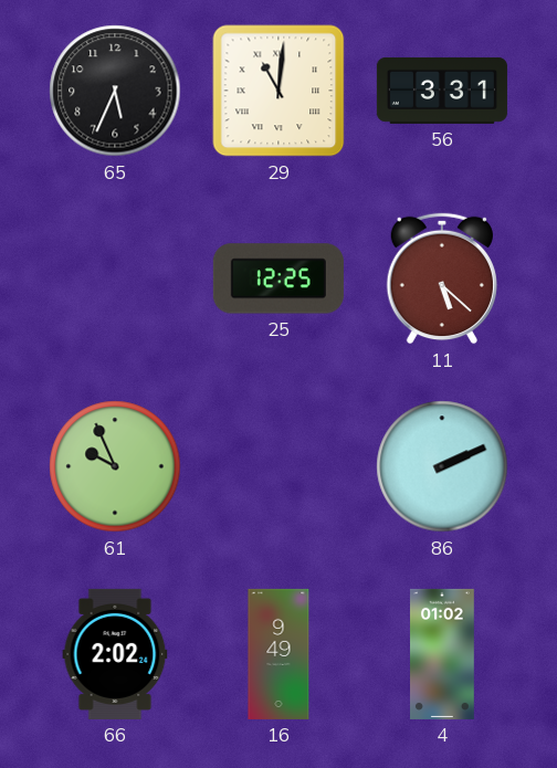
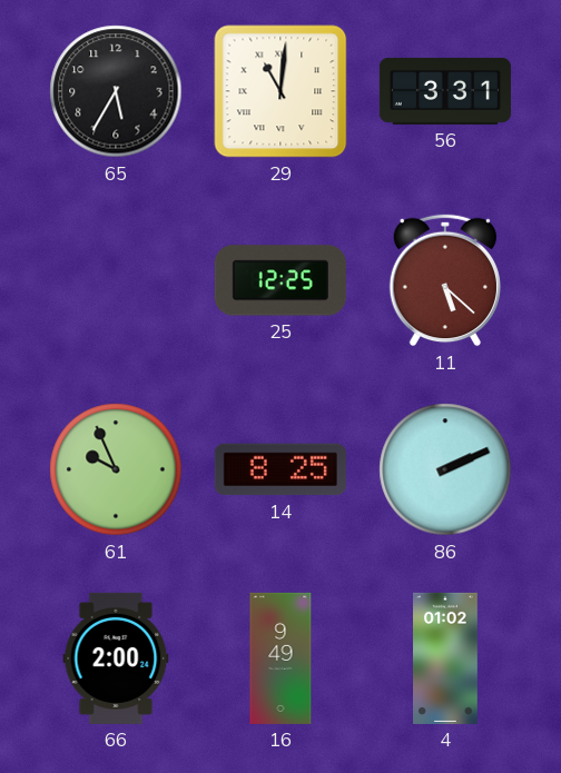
65: 5:34 -> 5:35
14: none -> 8:25
66: 2:02 -> 2:00
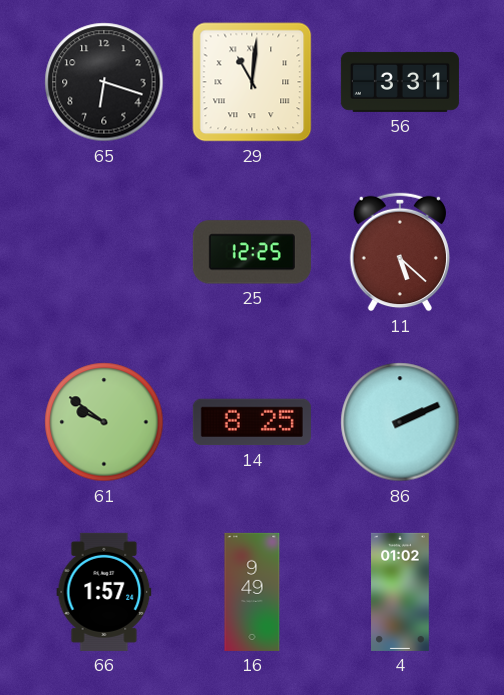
65: 5:35 -> 6:18
61: 9:56 -> 9:51
66: 2:00 -> 1:57
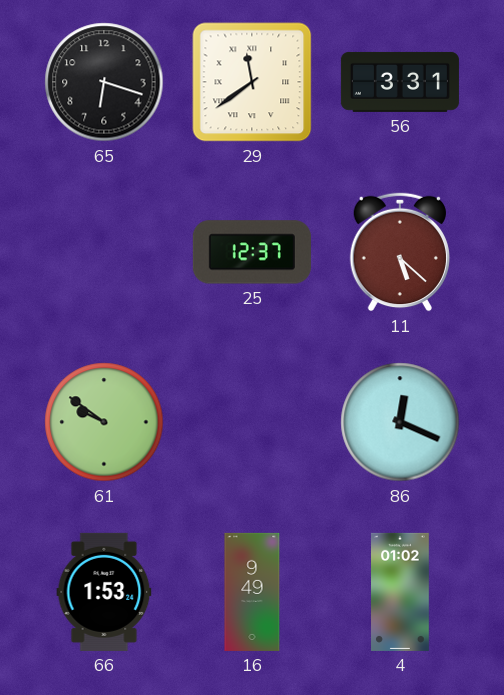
29: 11:01 -> 11:39
25: 12:25 -> 12:37
14: 8:25 -> none
86: 2:11 -> 12:19
66: 1:57 -> 1:53
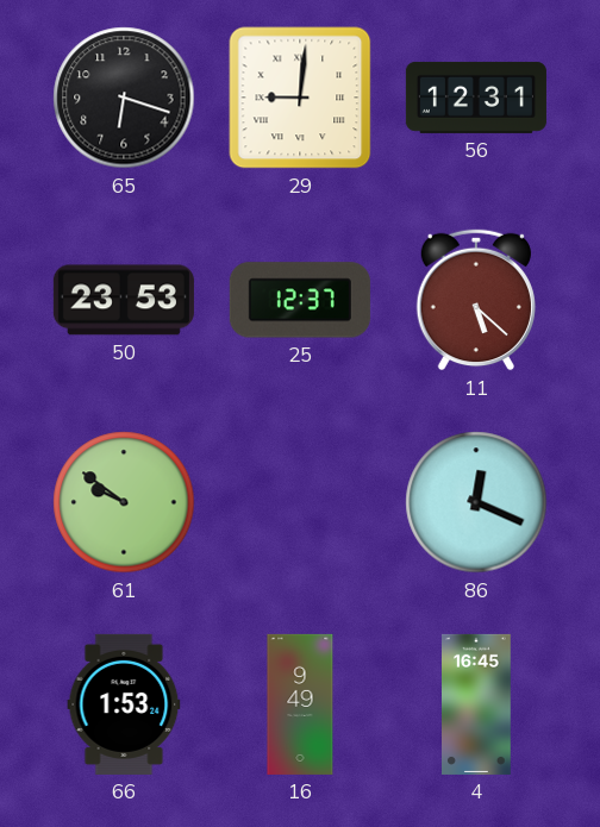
29: 11:39 -> 9:01
56: 3:31 -> 12:31
50: none -> 23:53
4: 01:02 -> 16:45
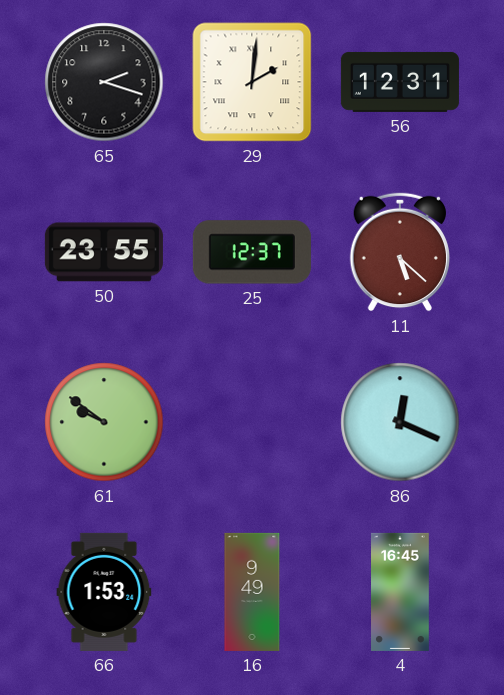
65: 6:18 -> 2:18
29: 9:01 -> 2:01
50: 23:53 -> 23:55
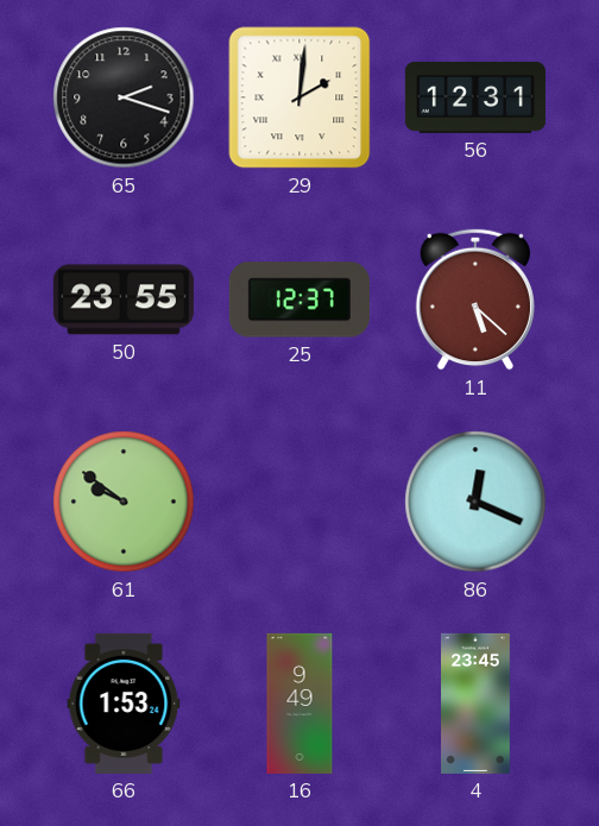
4: 16:45 -> 23:45
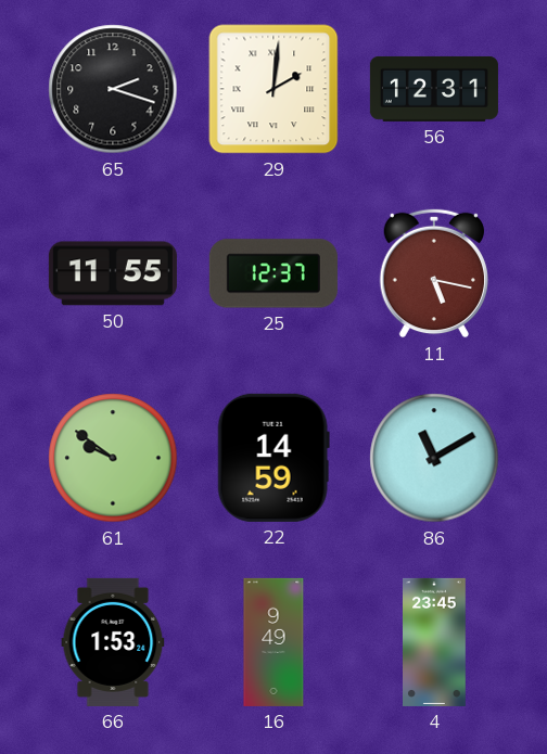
50: 23:55 -> 11:55
11: 5:22 -> 5:17
22: none -> 14:59
86: 12:19 -> 11:10
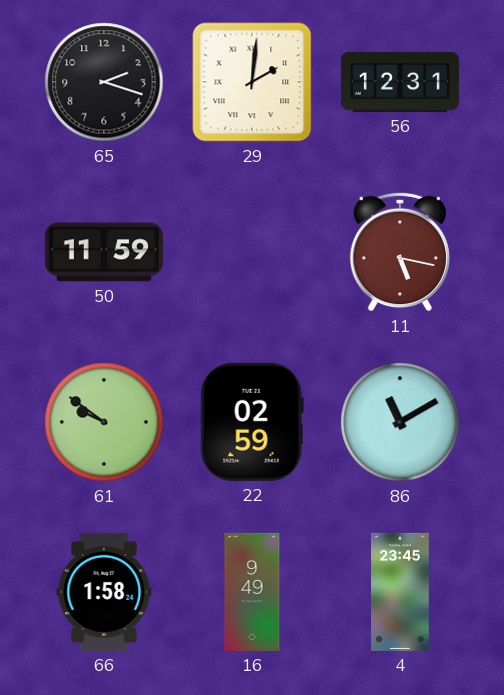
50: 11:55 -> 11:59
25: 12:37 -> none
22: 14:59 -> 02:59
66: 1:53 -> 1:58
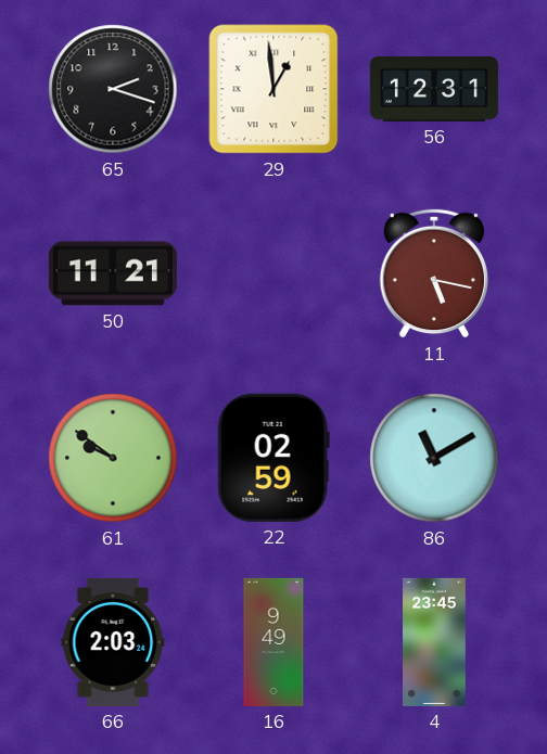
29: 2:01 -> 12:59
50: 11:59 -> 11:21
66: 1:58 -> 2:03
